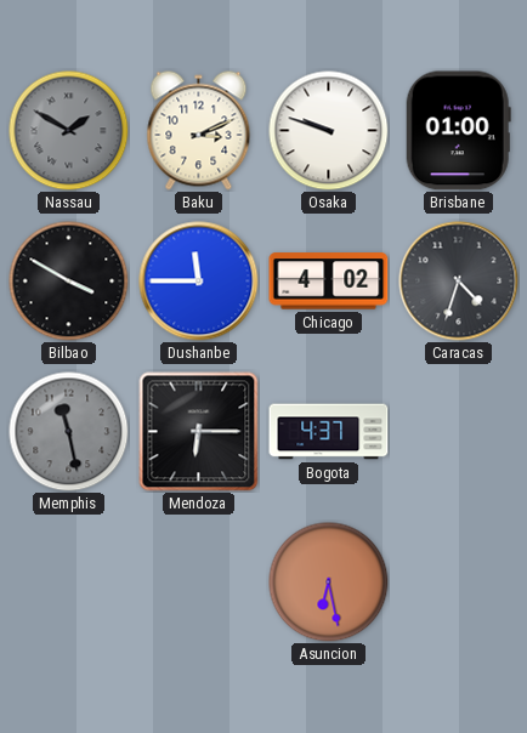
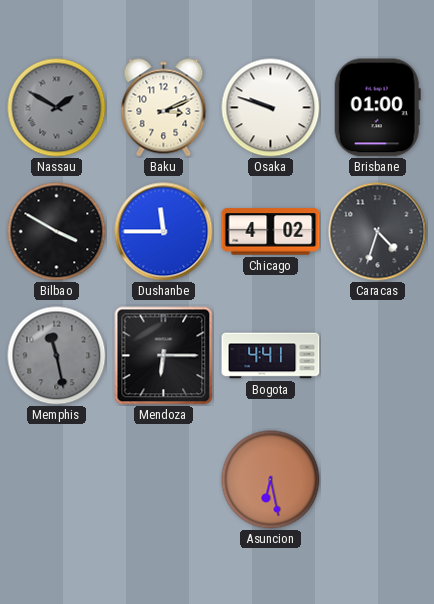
Bogota: 4:37 -> 4:41
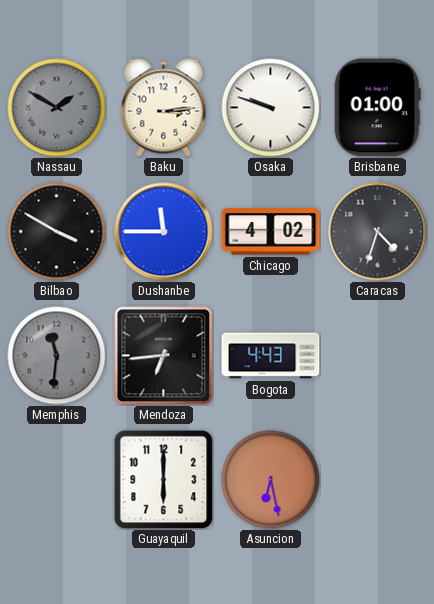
Baku: 3:11 -> 3:14
Memphis: 11:28 -> 11:31
Mendoza: 6:15 -> 6:44
Bogota: 4:41 -> 4:43
Guayaquil: none -> 6:00
